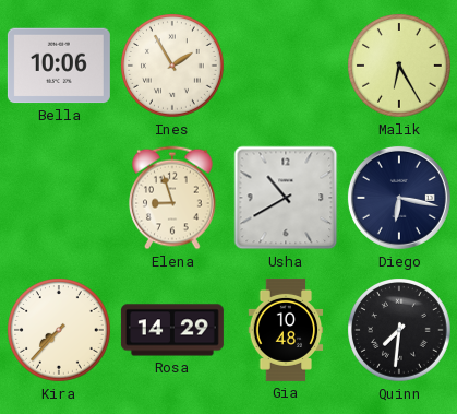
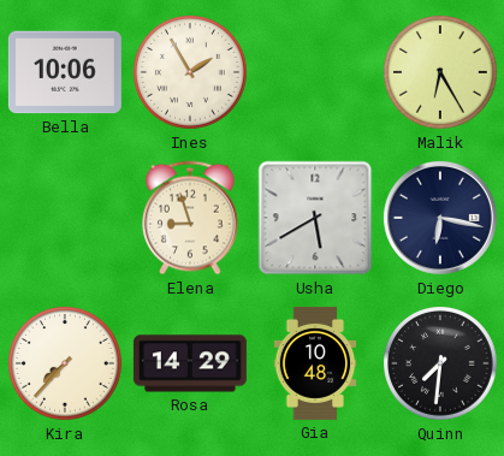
Usha: 10:40 -> 5:40
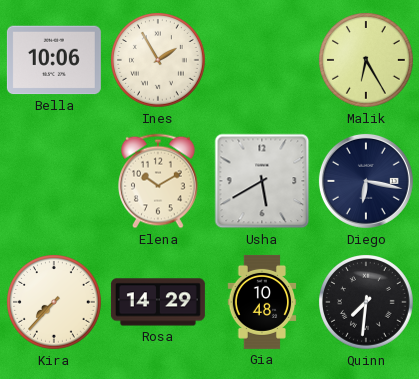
Elena: 8:57 -> 10:10
